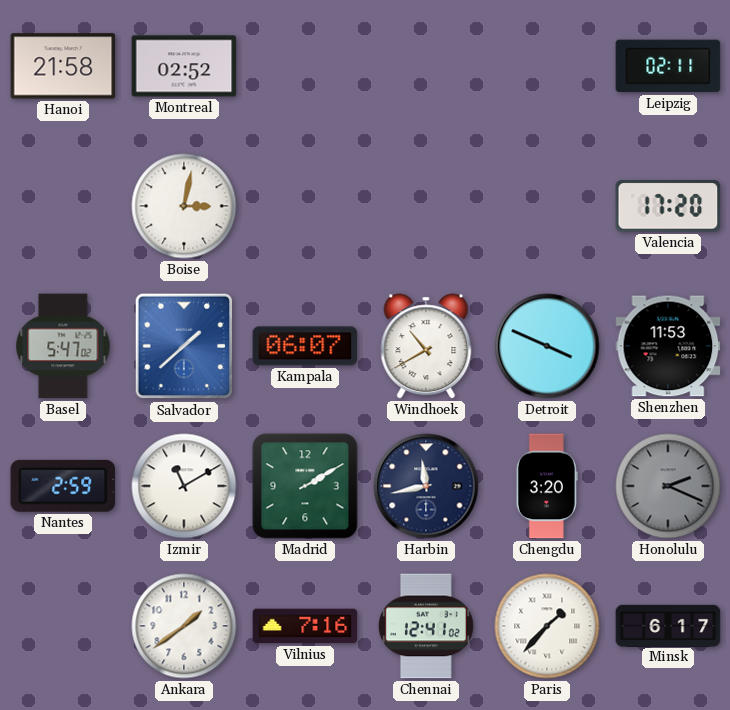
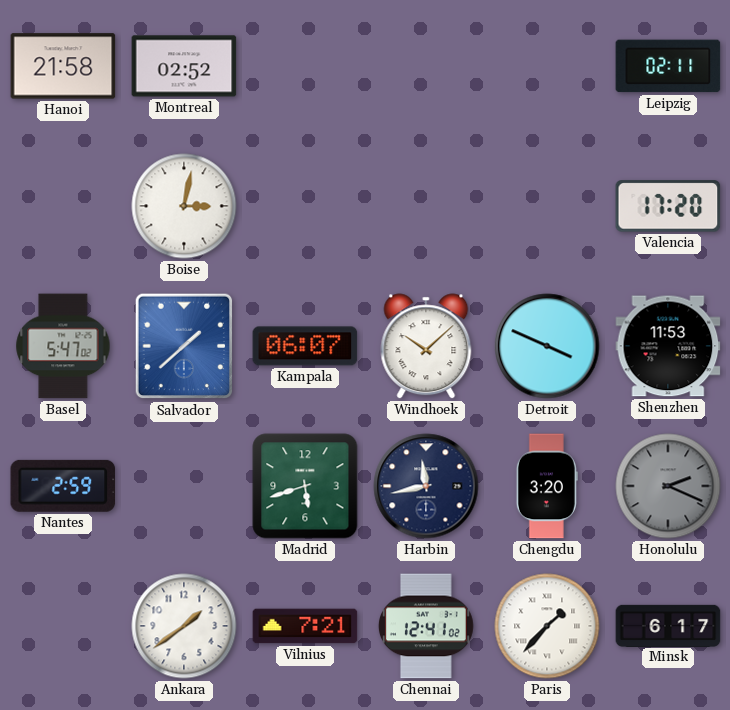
Windhoek: 10:40 -> 10:08
Izmir: 11:10 -> none
Madrid: 2:10 -> 5:42
Vilnius: 7:16 -> 7:21
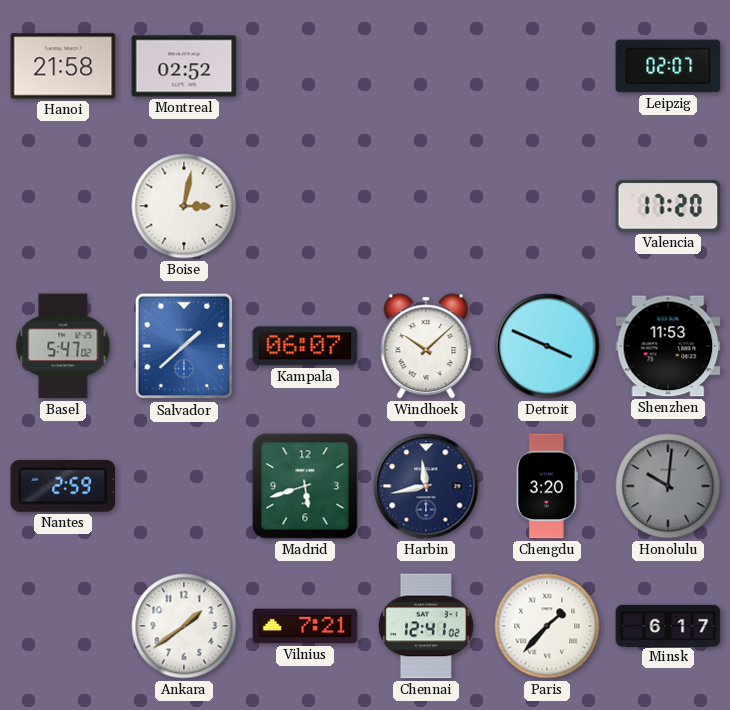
Leipzig: 02:11 -> 02:07
Honolulu: 2:19 -> 10:01
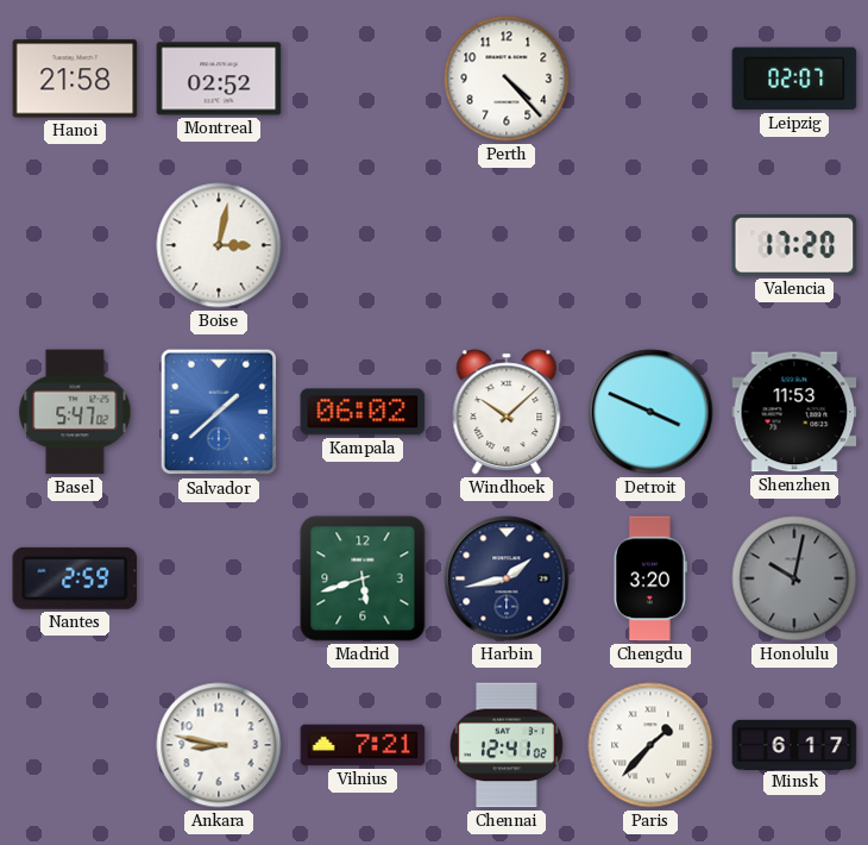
Perth: none -> 4:23
Kampala: 06:07 -> 06:02
Harbin: 11:43 -> 1:43
Honolulu: 10:01 -> 10:02
Ankara: 1:39 -> 8:47
